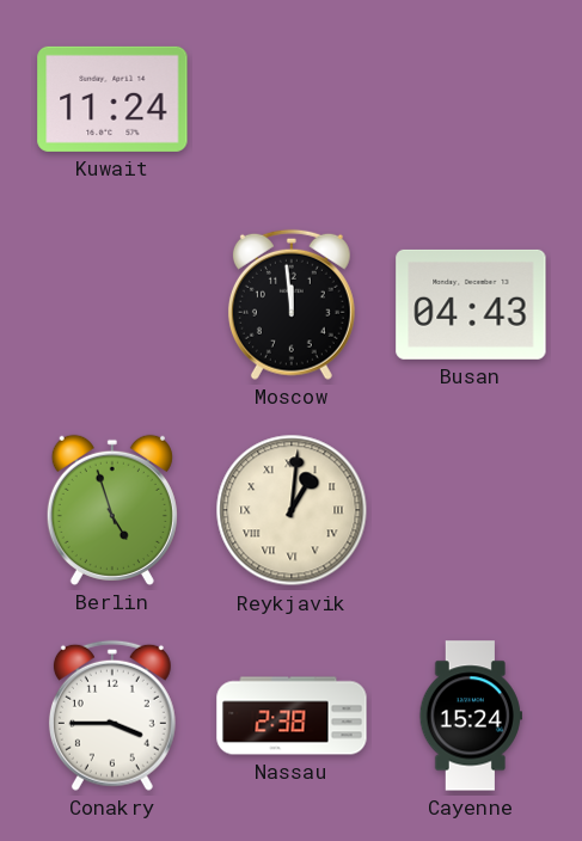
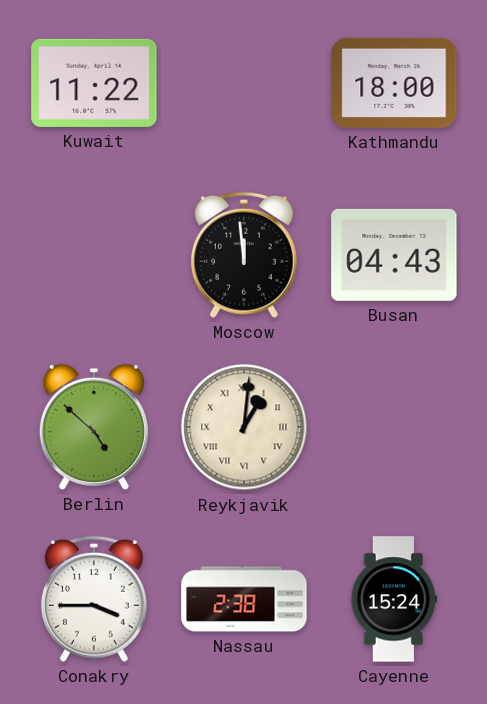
Kuwait: 11:24 -> 11:22
Kathmandu: none -> 18:00
Berlin: 4:57 -> 4:52
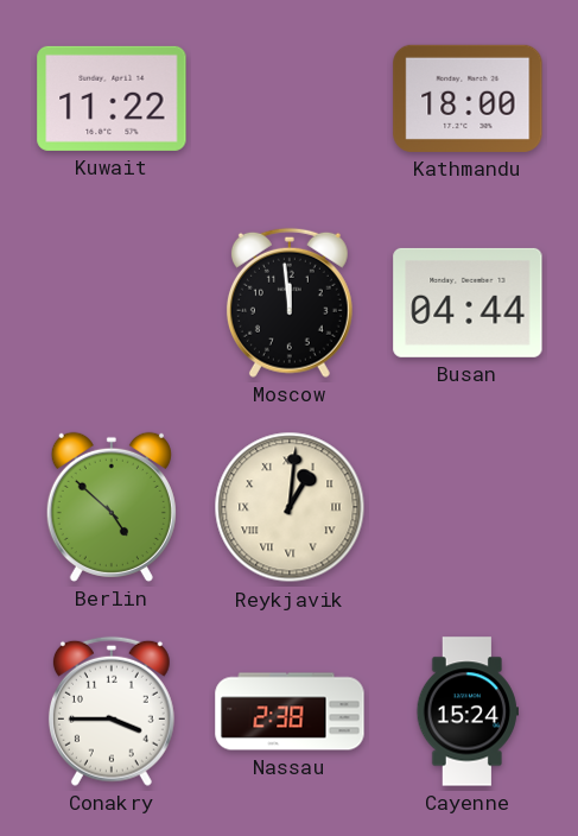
Busan: 04:43 -> 04:44
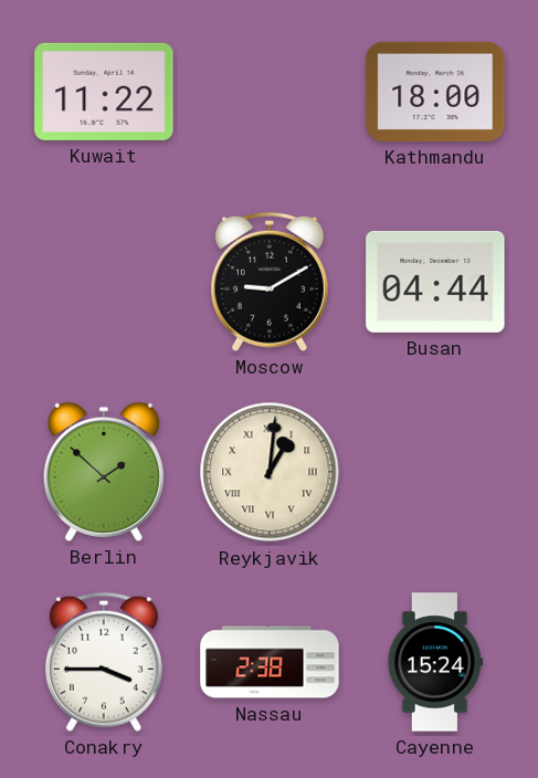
Moscow: 11:59 -> 9:10
Berlin: 4:52 -> 1:52
